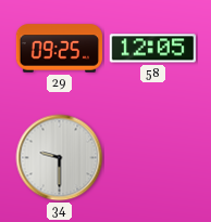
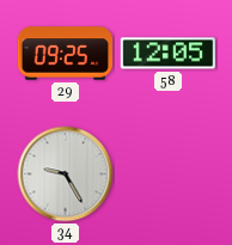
34: 9:30 -> 9:25
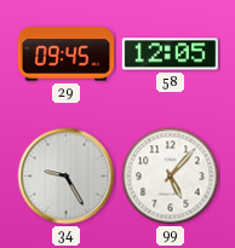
29: 09:25 -> 09:45
99: none -> 5:07
